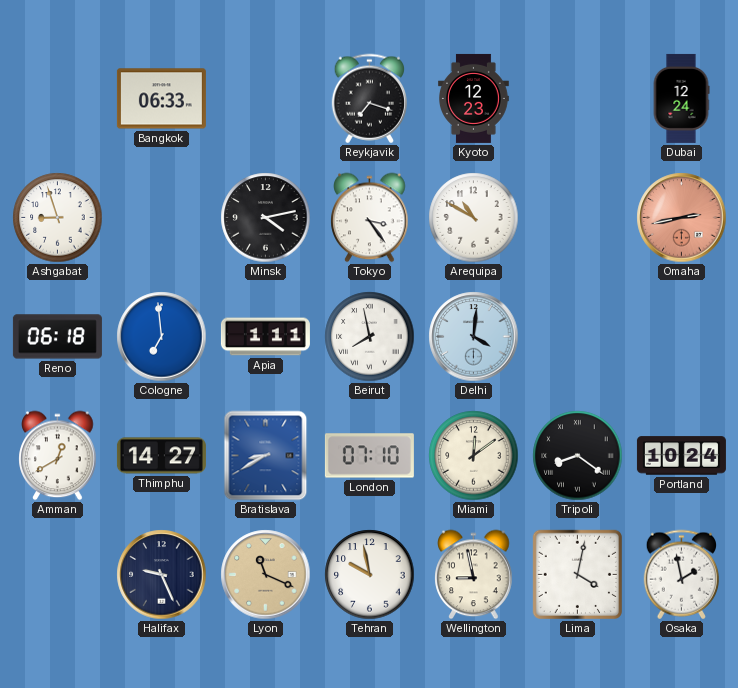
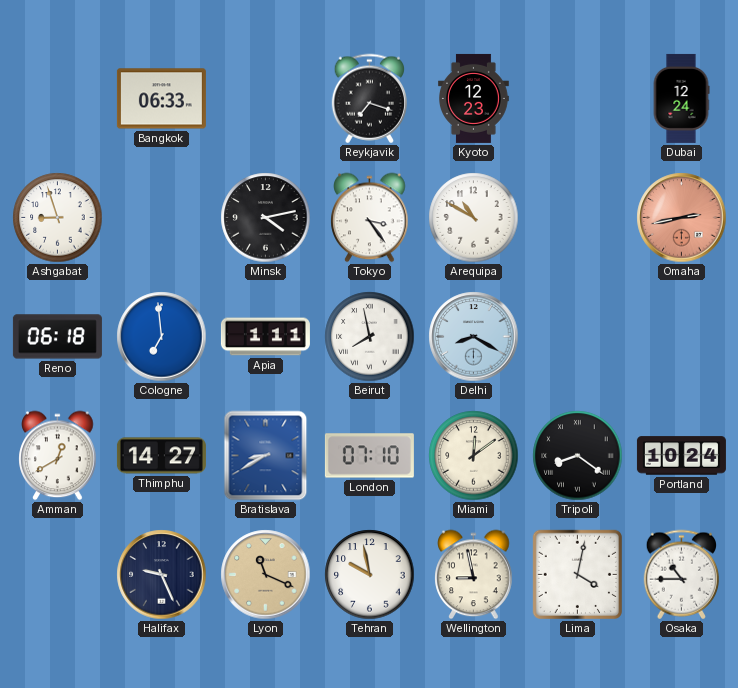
Delhi: 4:01 -> 8:20
Osaka: 1:58 -> 10:45
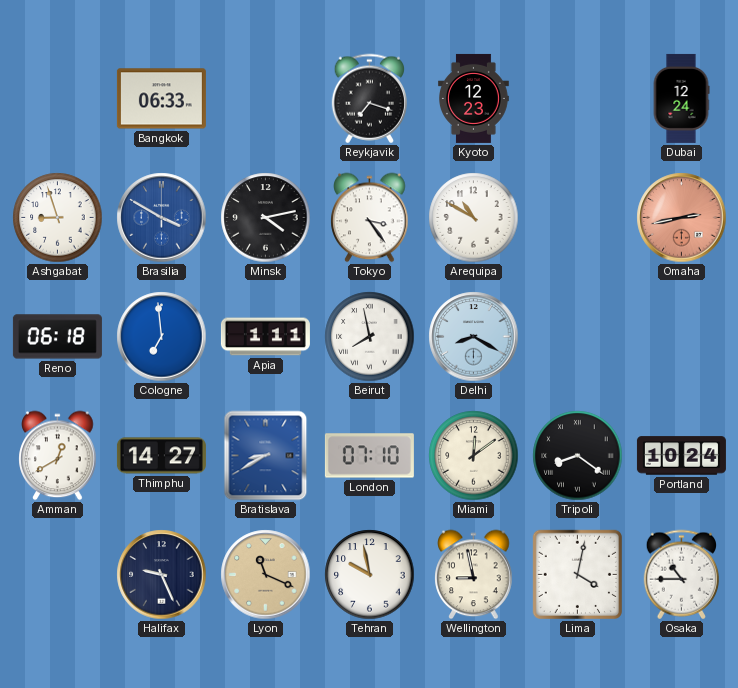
Brasilia: none -> 3:50
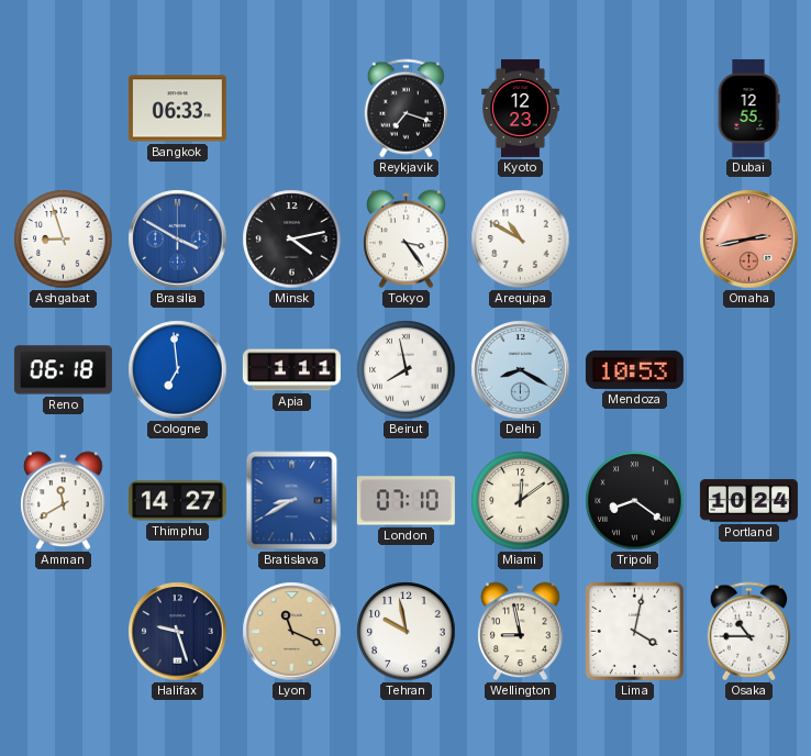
Dubai: 12:24 -> 12:55
Mendoza: none -> 10:53
Amman: 12:40 -> 11:40
Halifax: 9:26 -> 9:27
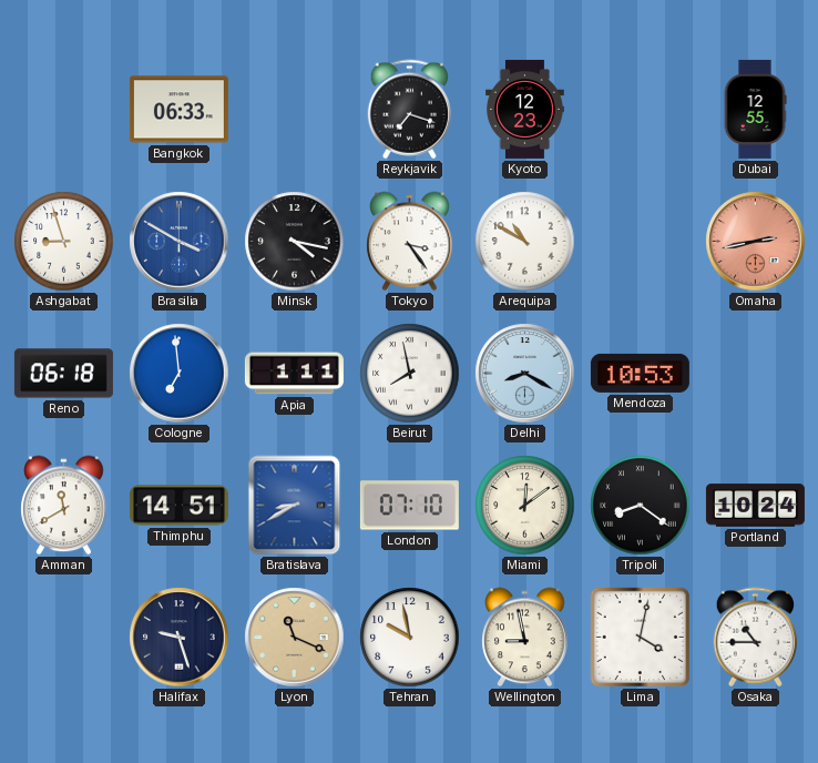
Minsk: 4:13 -> 4:17
Thimphu: 14:27 -> 14:51
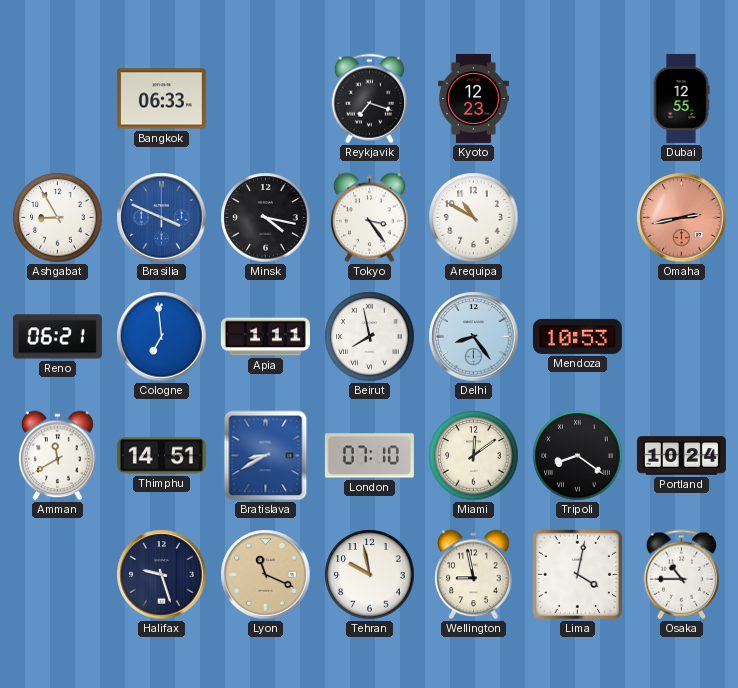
Ashgabat: 8:57 -> 8:55
Brasilia: 3:50 -> 3:49
Reno: 06:18 -> 06:21
Delhi: 8:20 -> 8:24
